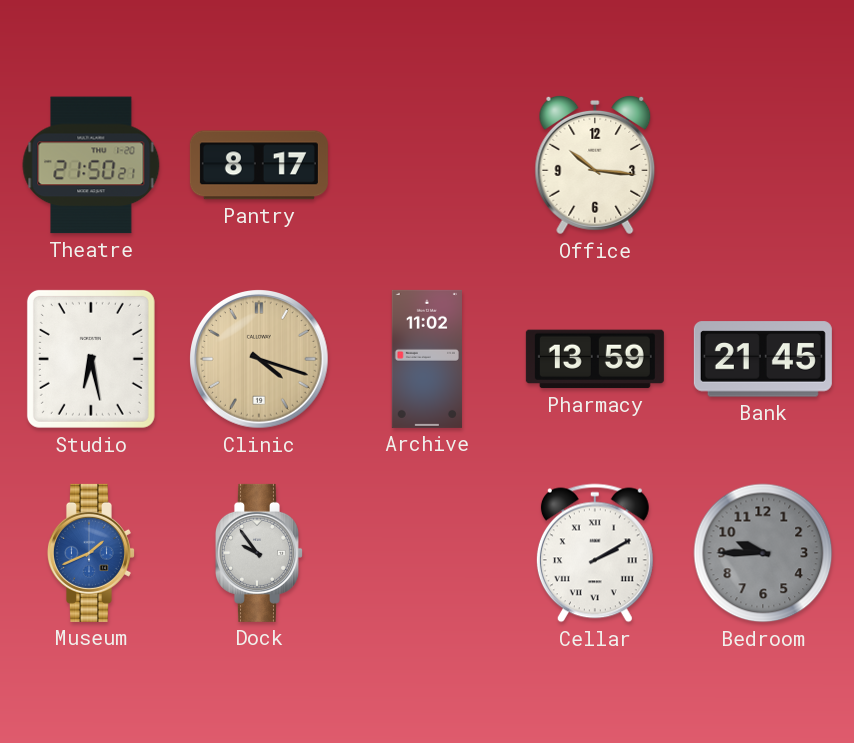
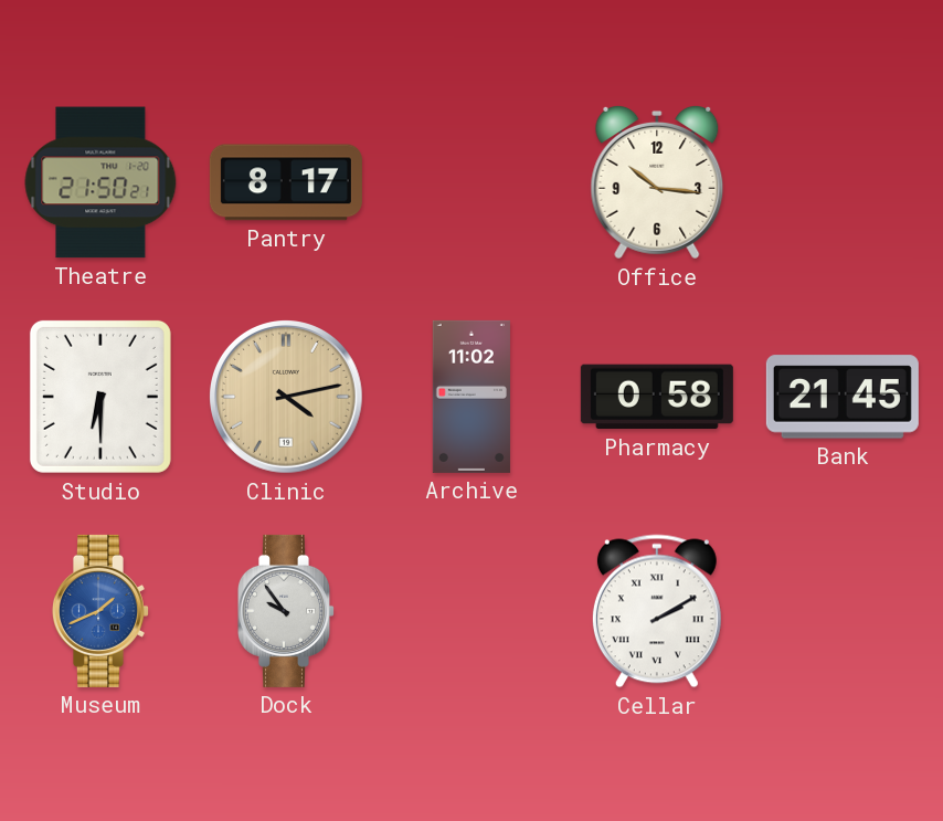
Studio: 6:28 -> 6:30
Clinic: 4:18 -> 4:13
Pharmacy: 13:59 -> 0:58
Bedroom: 9:45 -> none
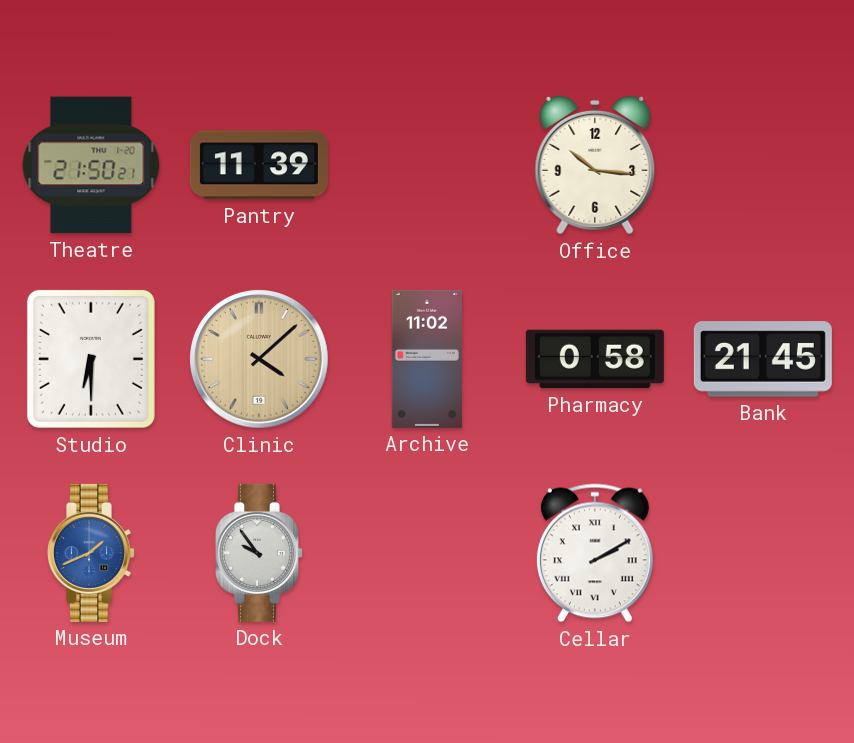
Pantry: 8:17 -> 11:39
Clinic: 4:13 -> 4:08
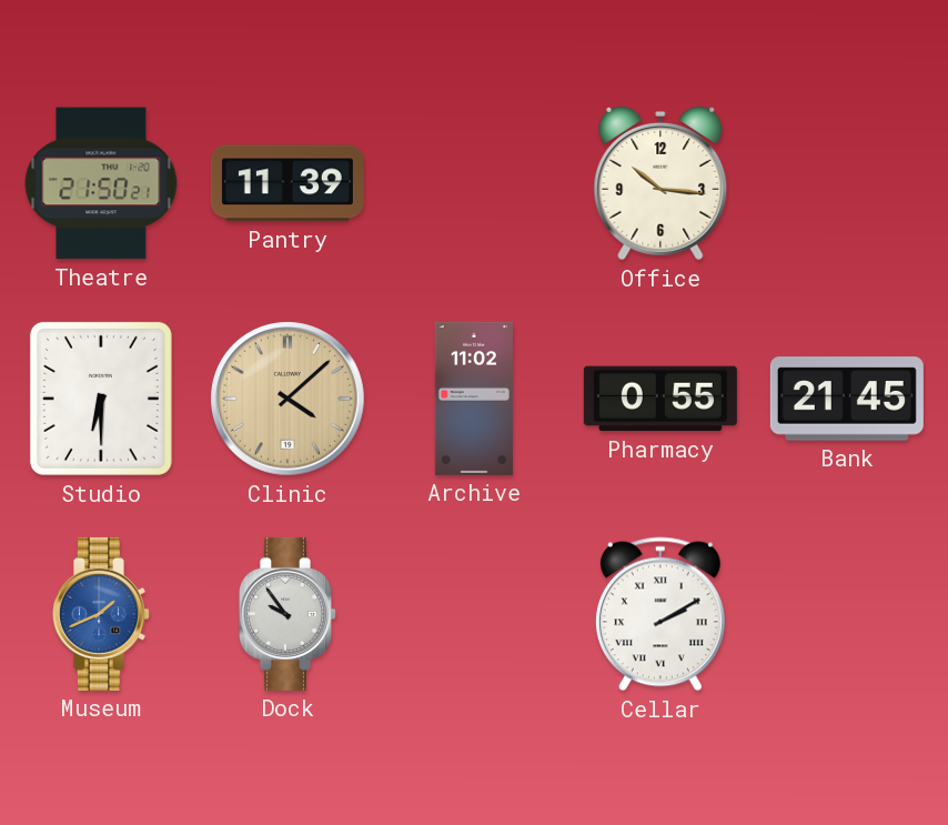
Pharmacy: 0:58 -> 0:55
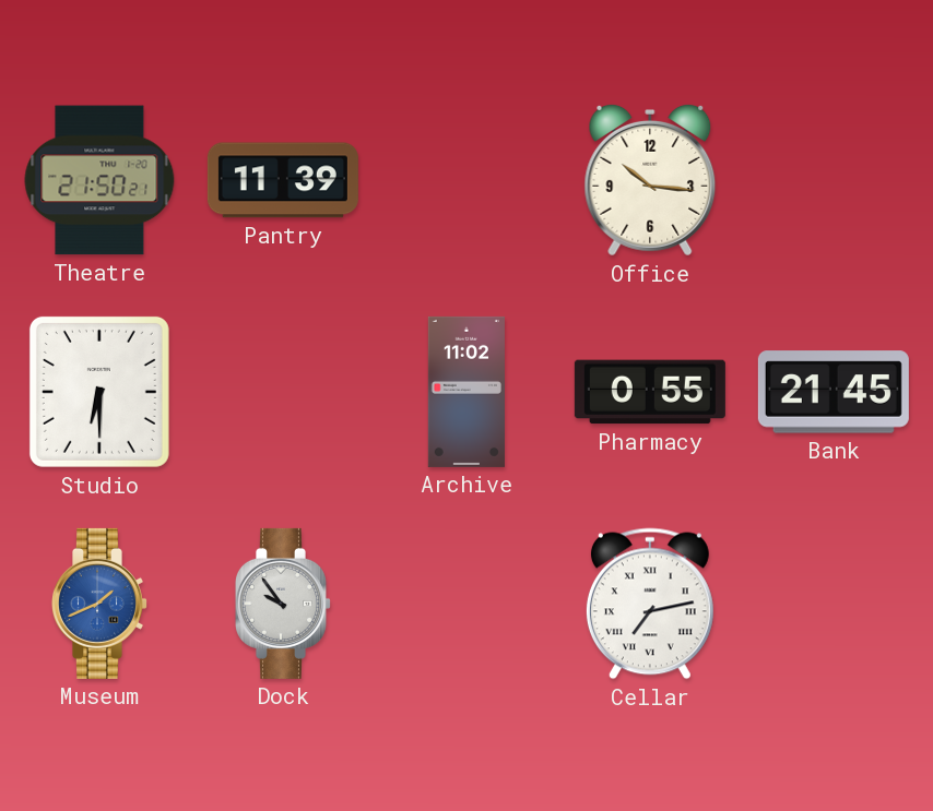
Clinic: 4:08 -> none
Cellar: 2:10 -> 7:13
